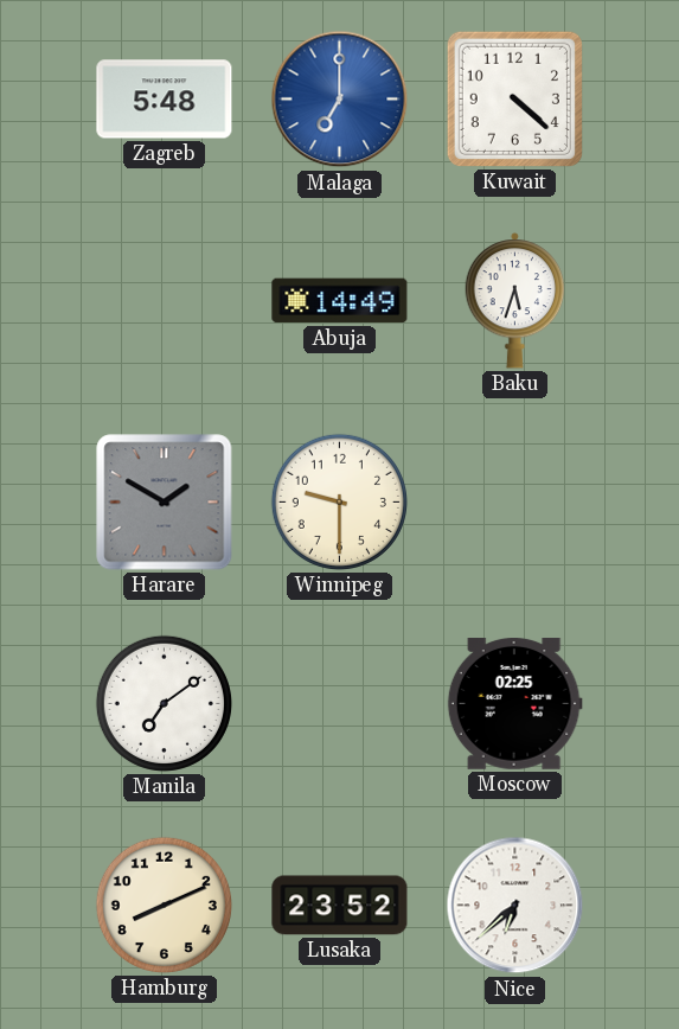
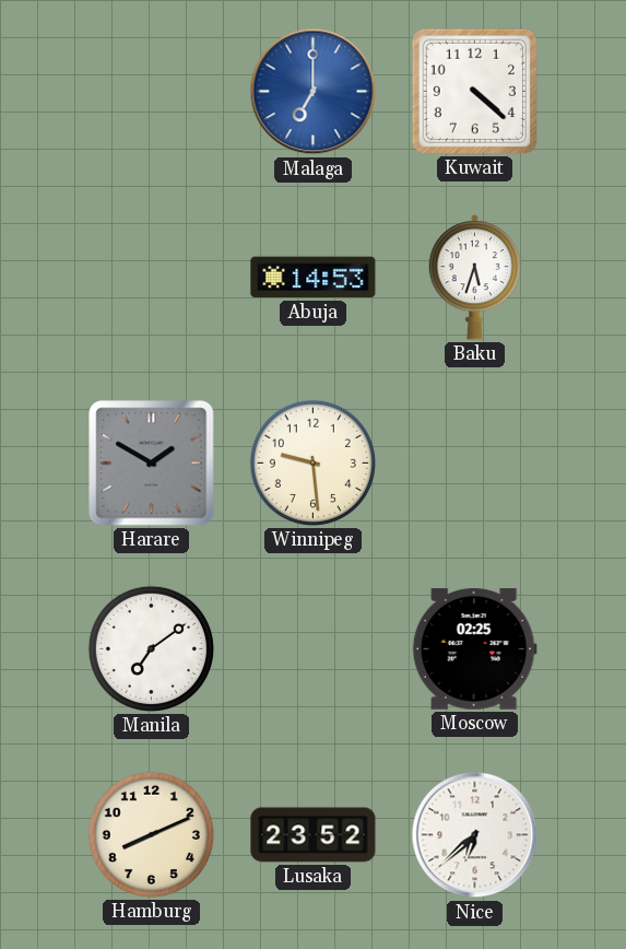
Zagreb: 5:48 -> none
Abuja: 14:49 -> 14:53
Winnipeg: 9:30 -> 9:29
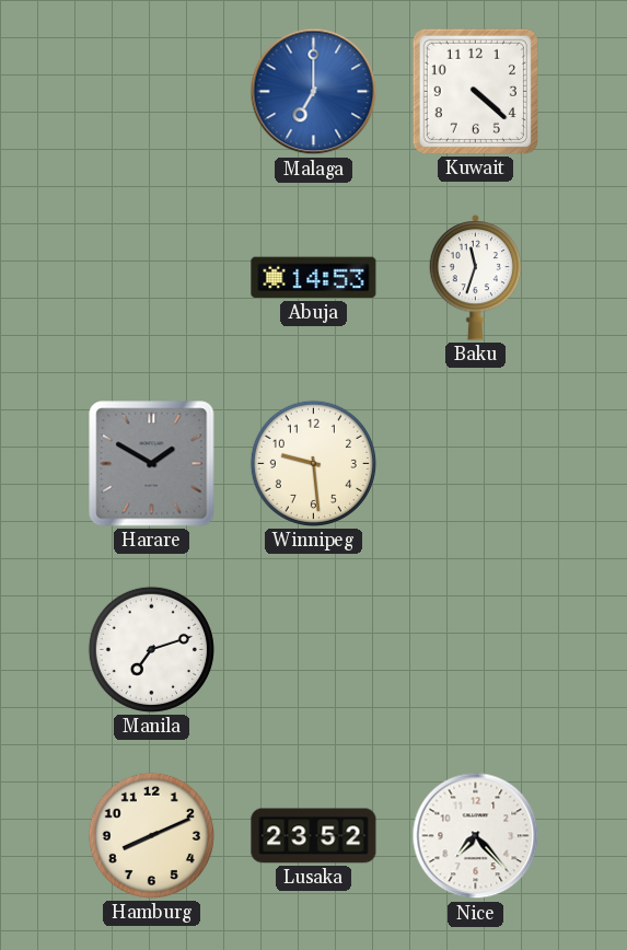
Baku: 5:33 -> 11:33
Manila: 7:09 -> 7:12
Moscow: 02:25 -> none
Nice: 6:38 -> 7:23
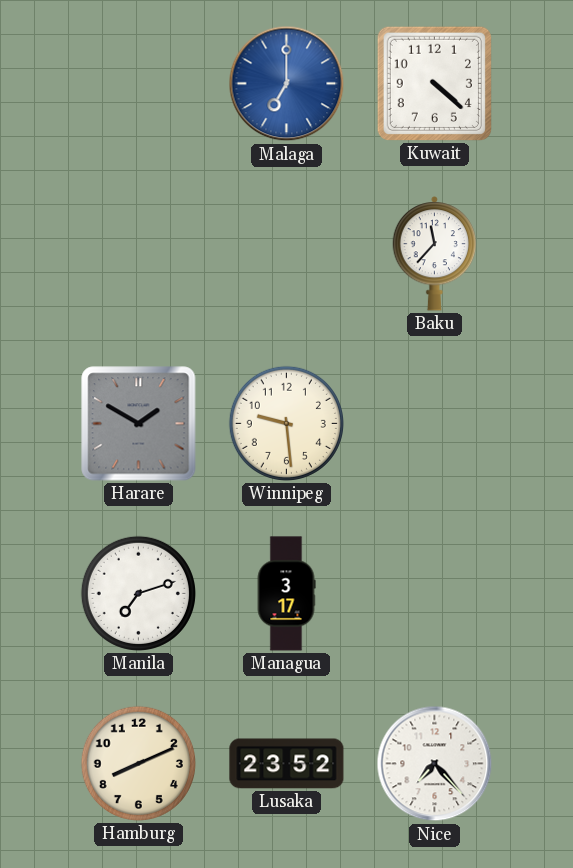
Abuja: 14:53 -> none
Baku: 11:33 -> 11:37
Managua: none -> 3:17
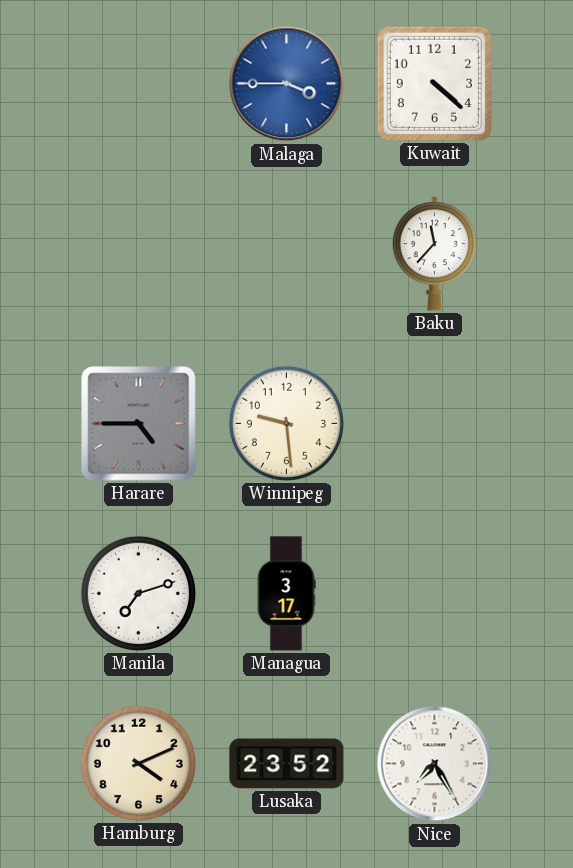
Malaga: 7:00 -> 3:45
Harare: 1:50 -> 4:45
Hamburg: 8:11 -> 4:11
Nice: 7:23 -> 7:25
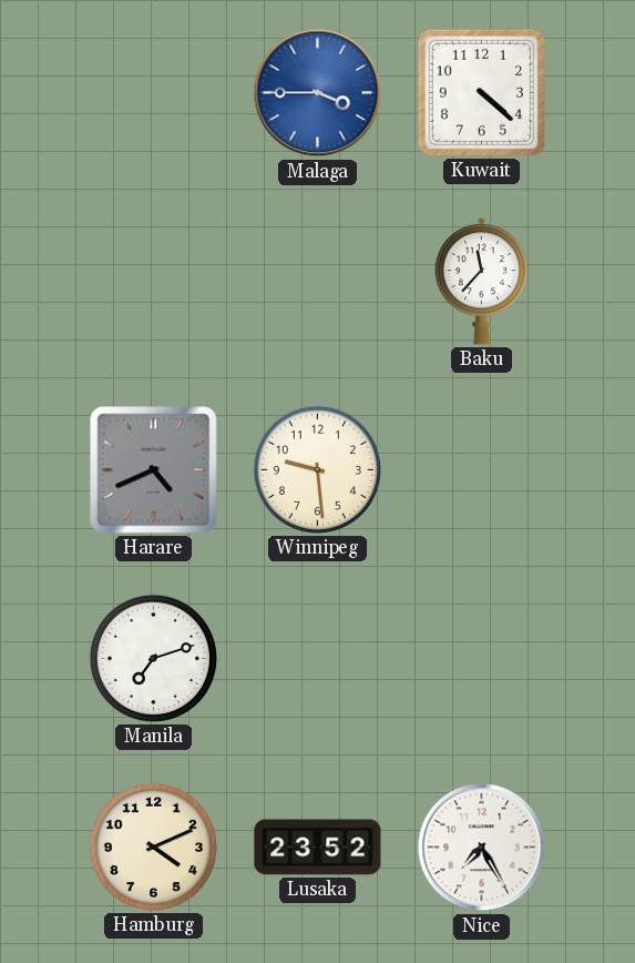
Harare: 4:45 -> 4:41
Managua: 3:17 -> none
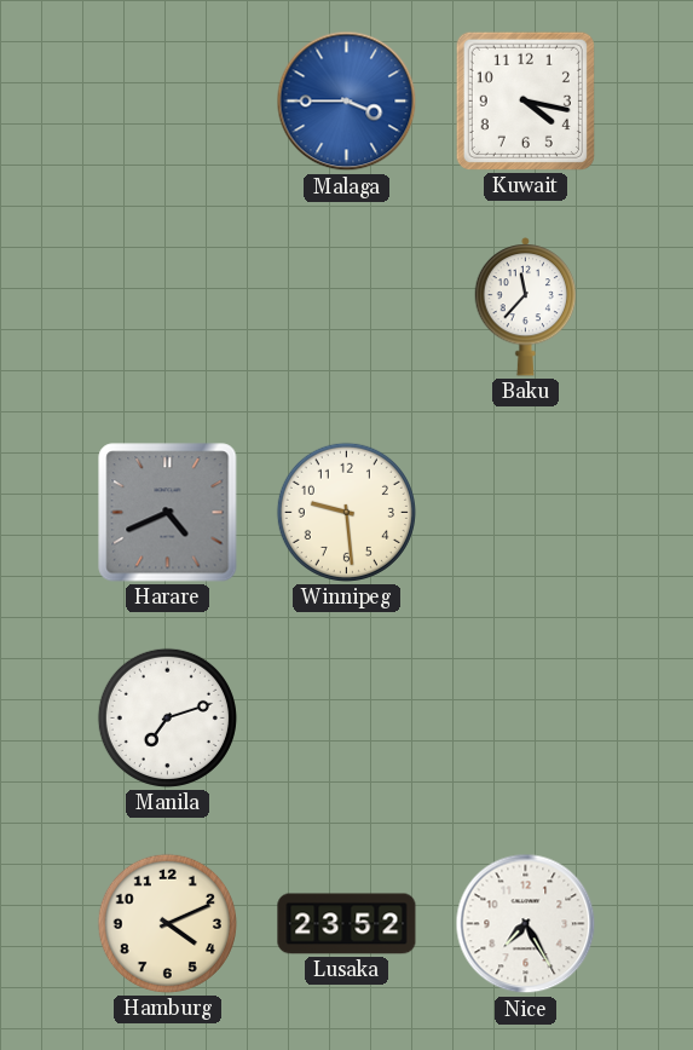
Kuwait: 4:22 -> 4:17
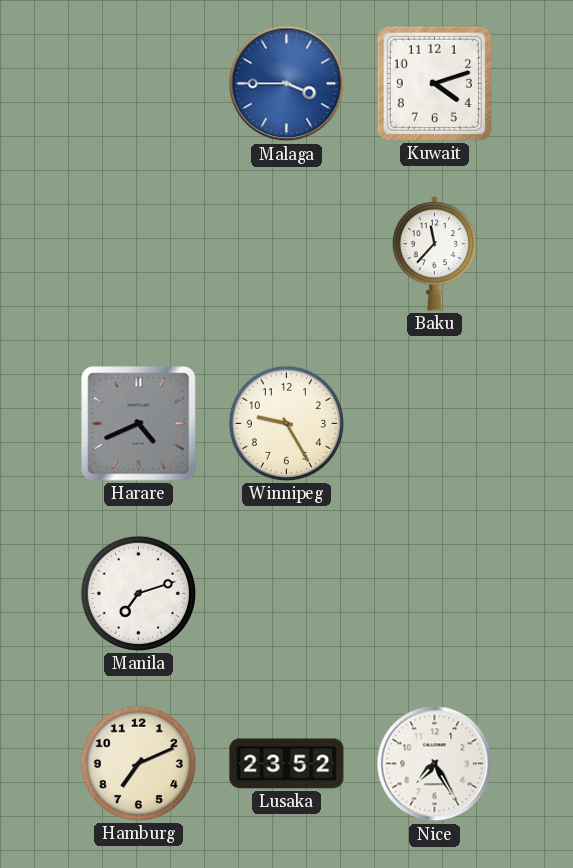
Kuwait: 4:17 -> 4:12
Winnipeg: 9:29 -> 9:25
Hamburg: 4:11 -> 7:11
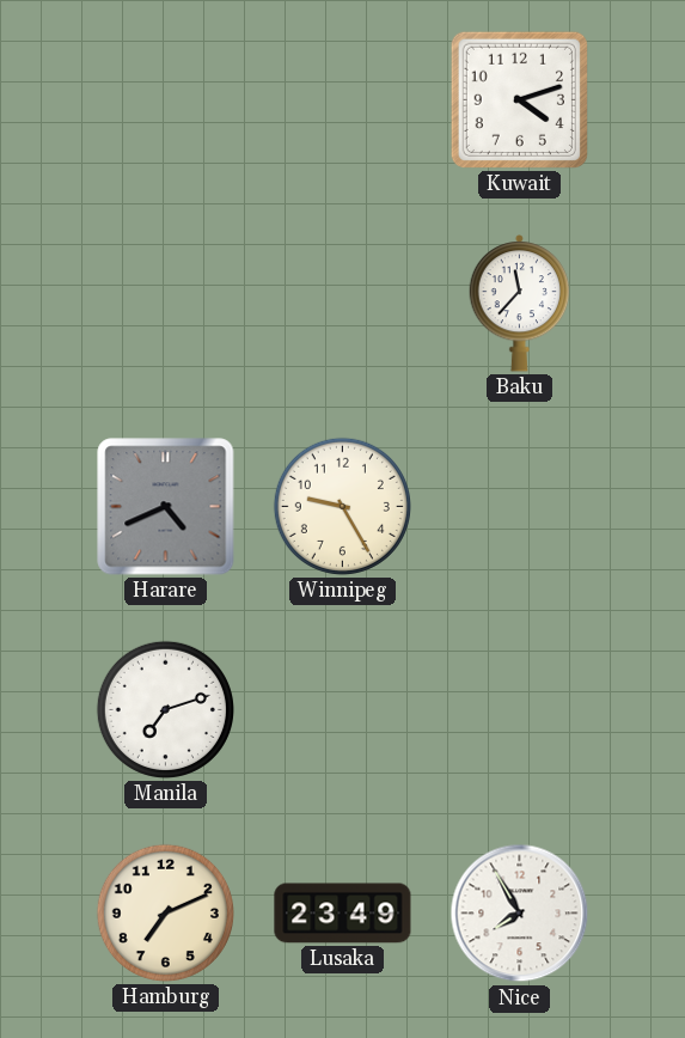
Malaga: 3:45 -> none
Lusaka: 23:52 -> 23:49
Nice: 7:25 -> 7:55
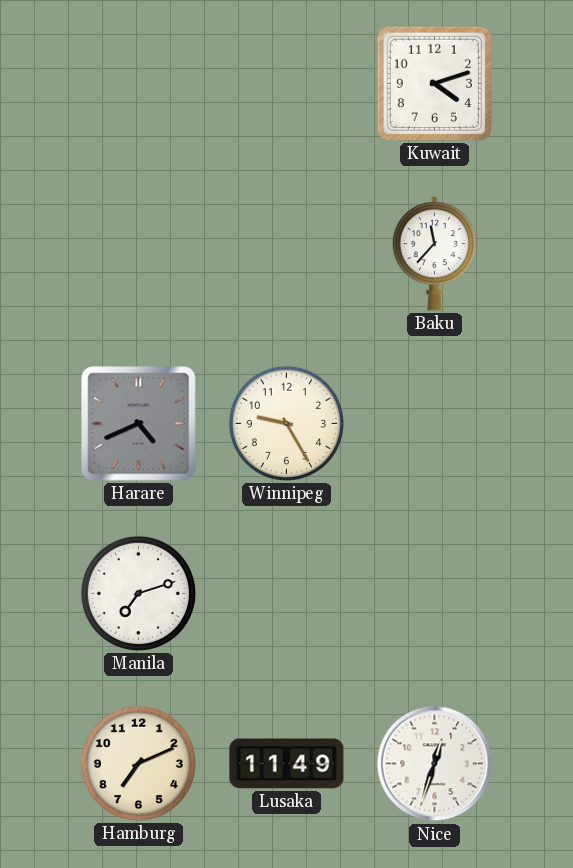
Lusaka: 23:49 -> 11:49
Nice: 7:55 -> 12:33
